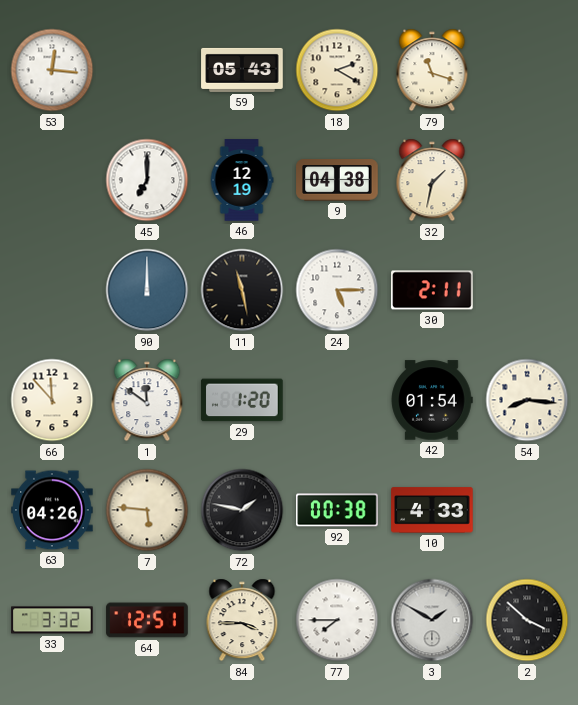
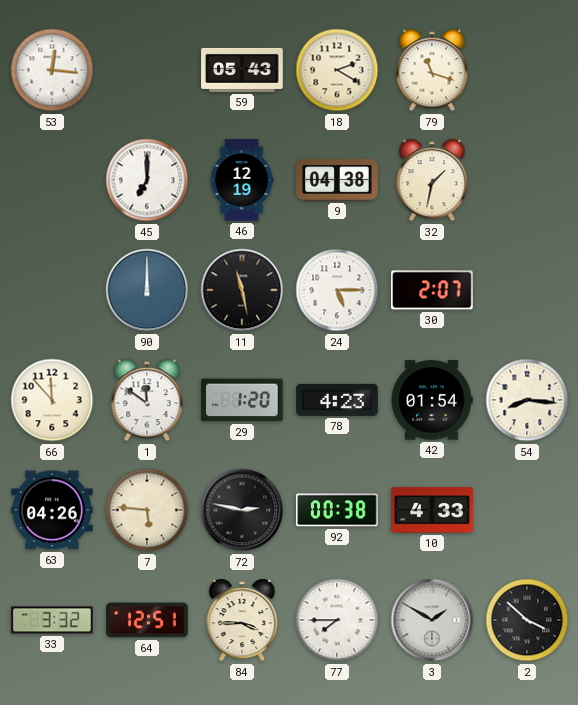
30: 2:11 -> 2:07
78: none -> 4:23
72: 1:47 -> 2:47
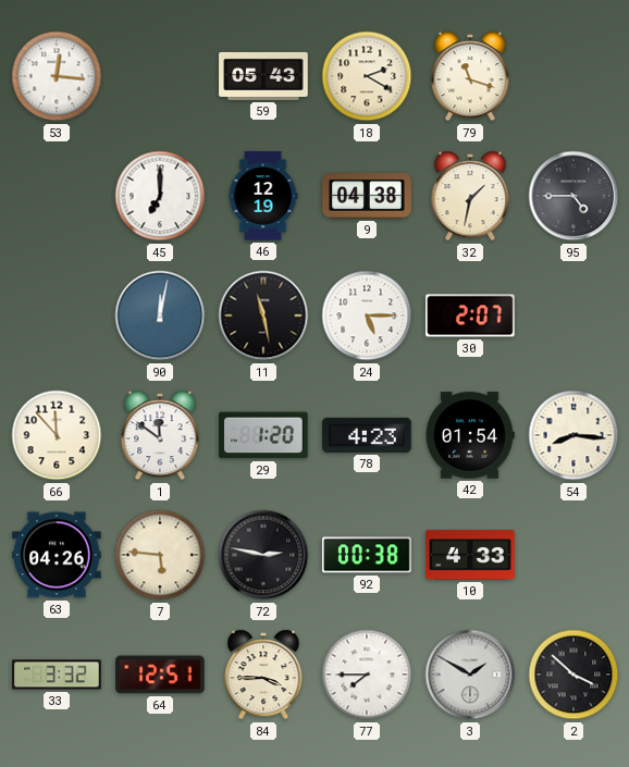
95: none -> 4:45
90: 12:00 -> 12:02
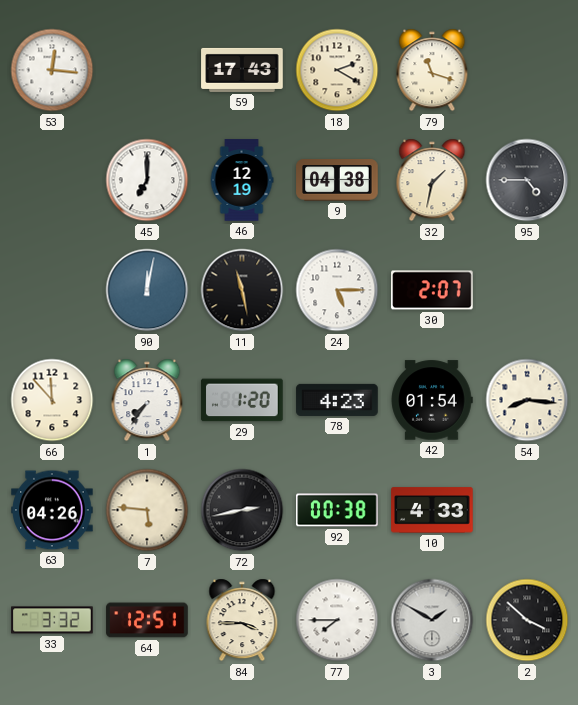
59: 05:43 -> 17:43
1: 11:51 -> 7:36
72: 2:47 -> 2:43
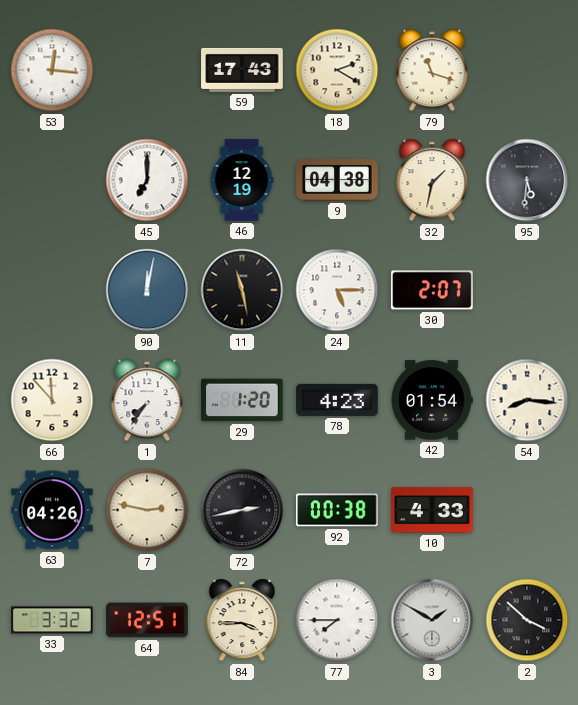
95: 4:45 -> 5:31
7: 5:46 -> 2:47
